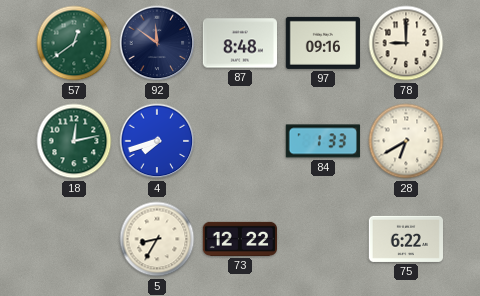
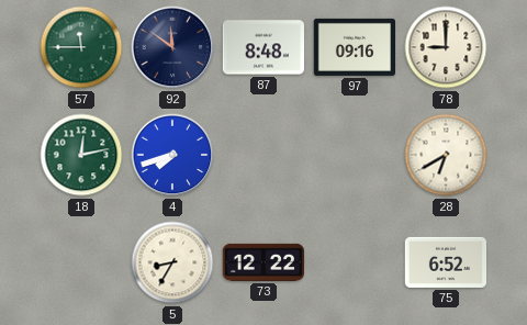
57: 12:39 -> 11:45
84: 1:33 -> none
75: 6:22 -> 6:52
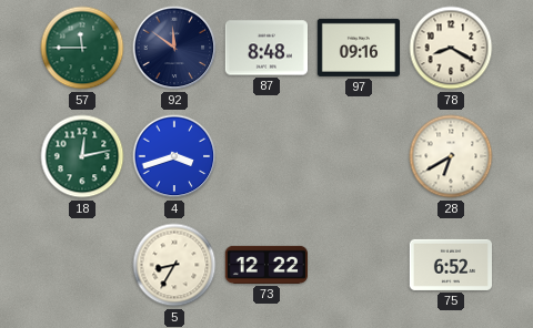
78: 9:00 -> 8:20
4: 7:42 -> 3:42
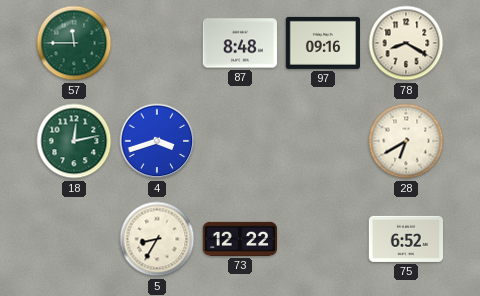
92: 11:51 -> none
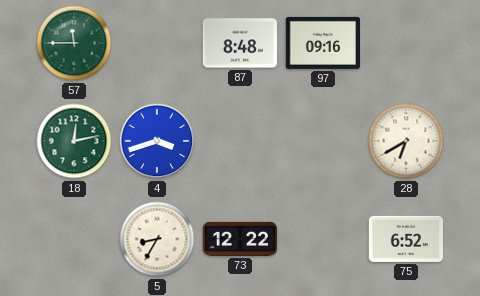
78: 8:20 -> none
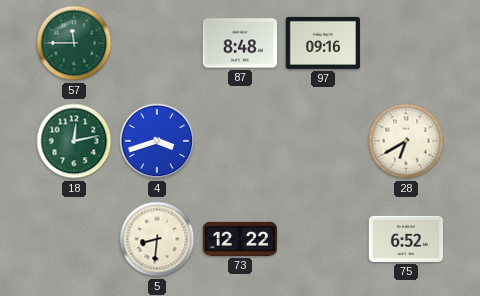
5: 8:35 -> 8:31
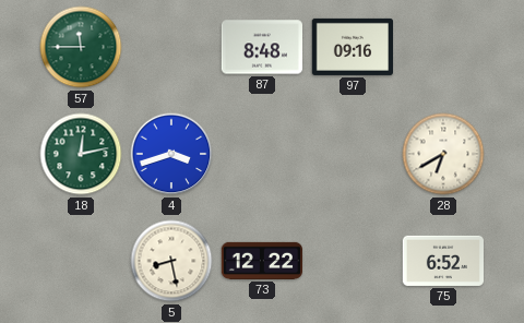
5: 8:31 -> 8:28
